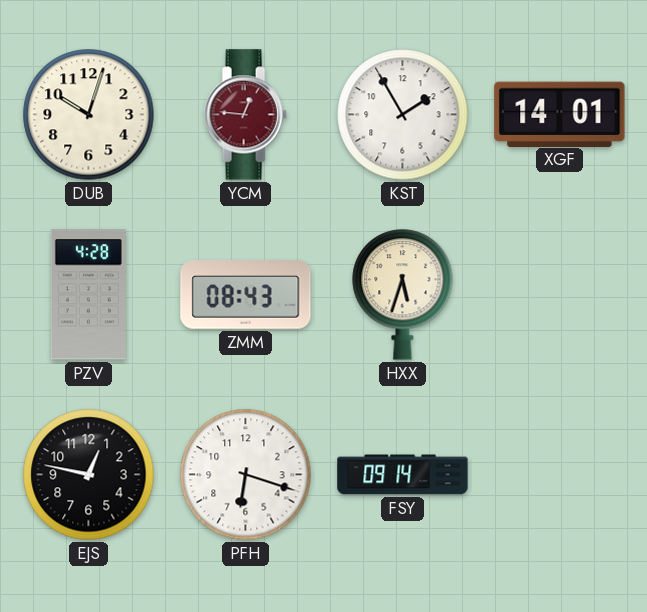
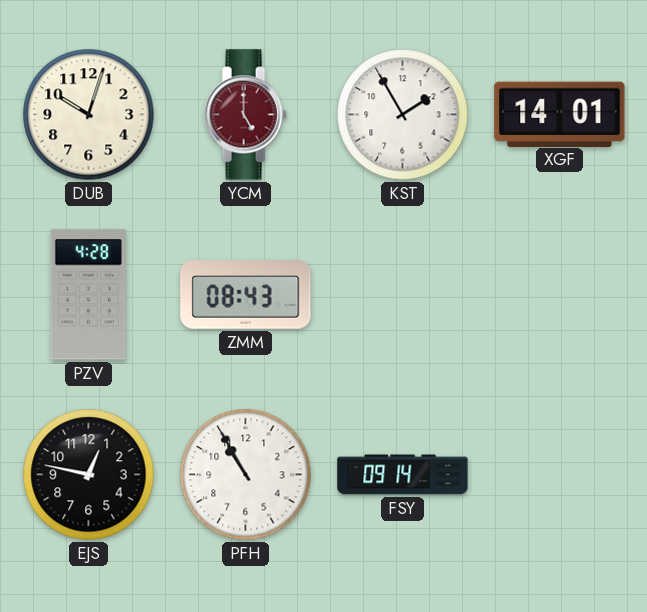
YCM: 12:46 -> 5:00
HXX: 5:33 -> none
PFH: 6:18 -> 10:55
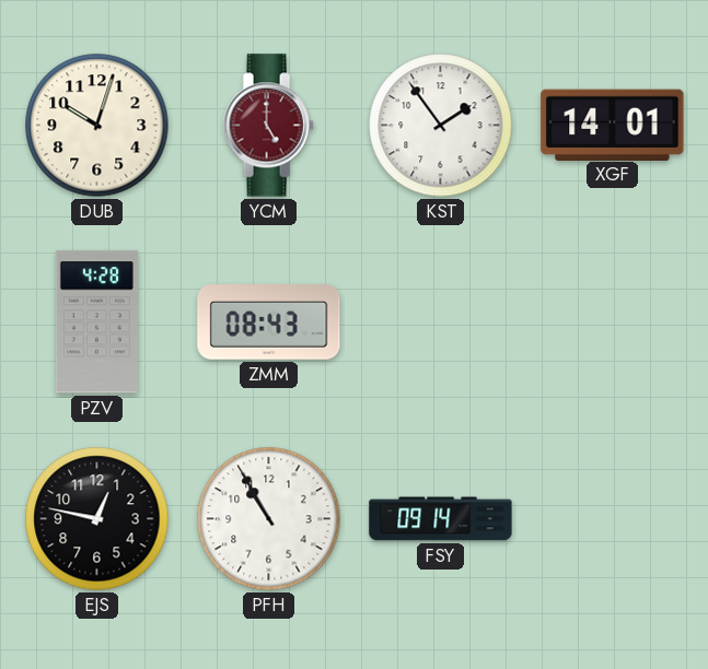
KST: 1:55 -> 1:54
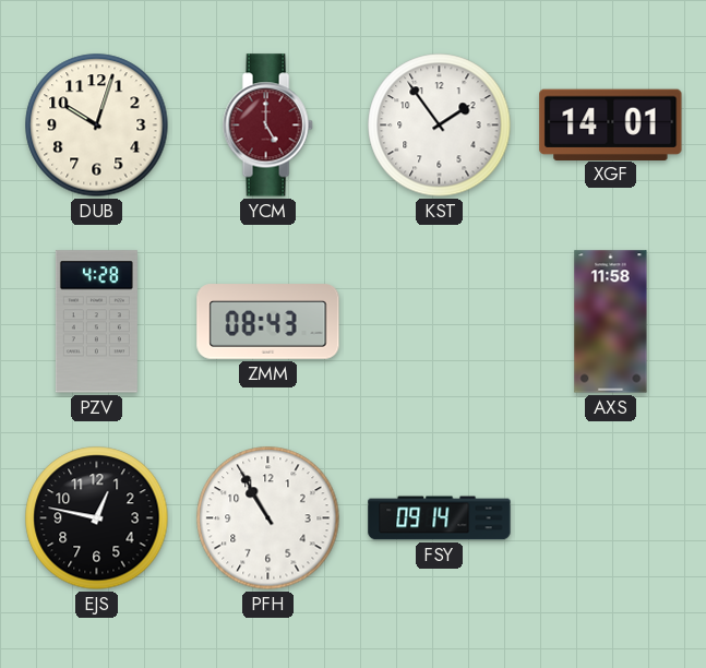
AXS: none -> 11:58
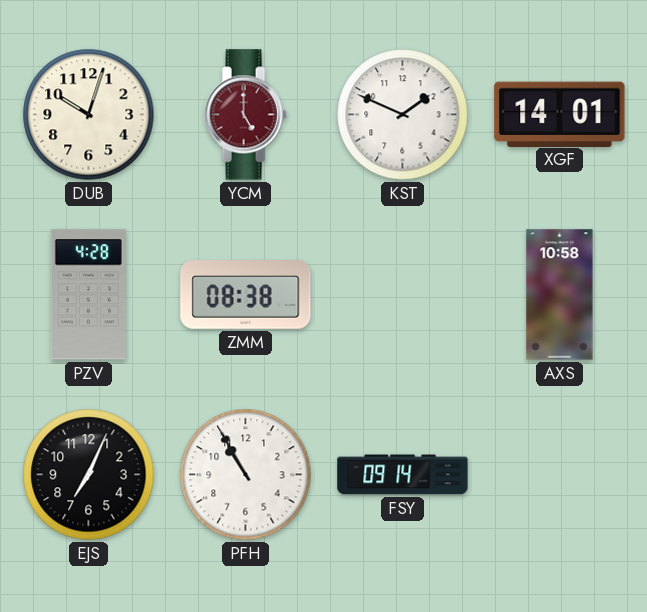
KST: 1:54 -> 1:49
ZMM: 08:43 -> 08:38
AXS: 11:58 -> 10:58
EJS: 12:47 -> 7:04
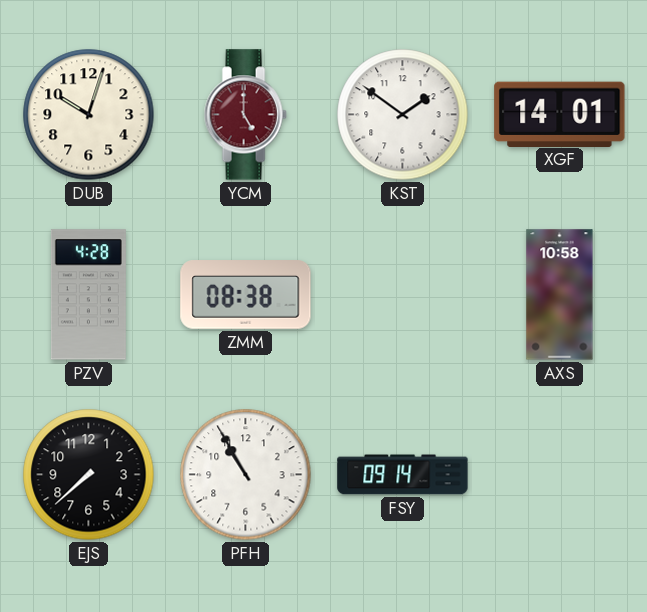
KST: 1:49 -> 1:51
EJS: 7:04 -> 7:38
